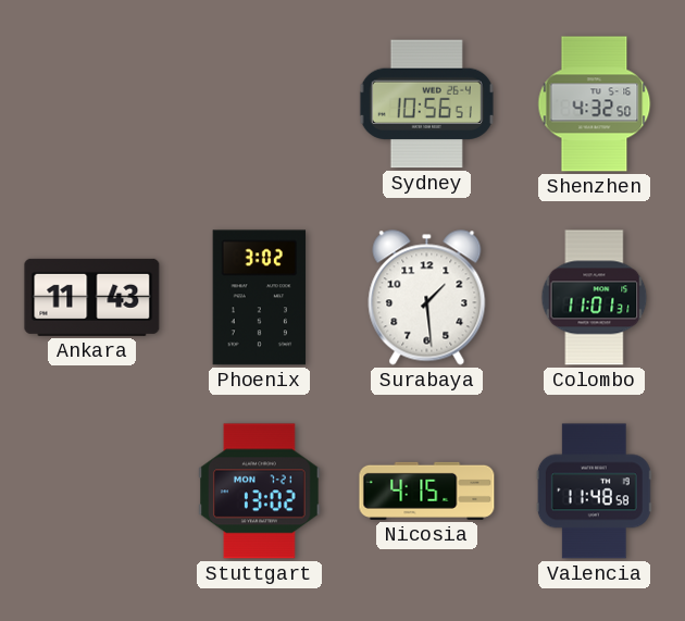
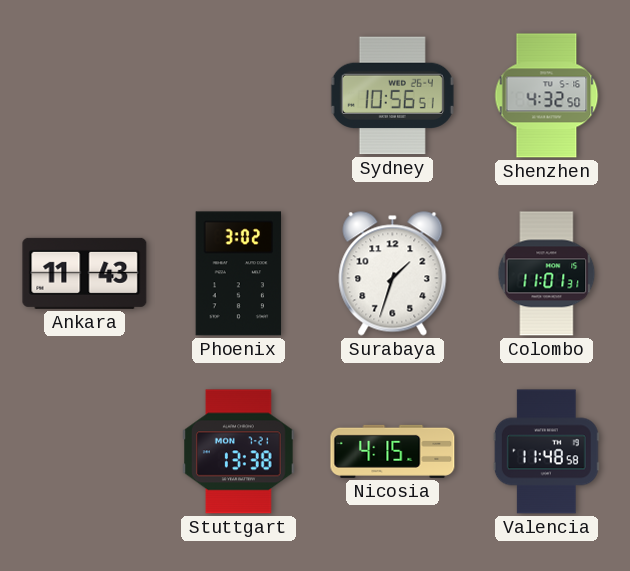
Surabaya: 1:29 -> 1:33
Stuttgart: 13:02 -> 13:38
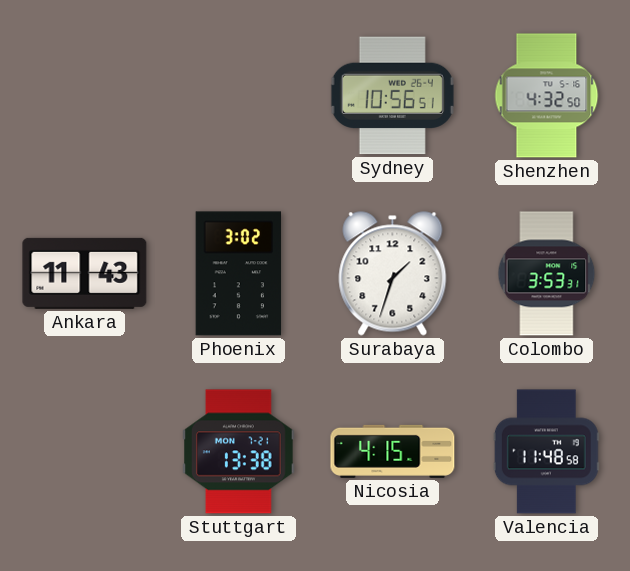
Colombo: 11:01 -> 3:53
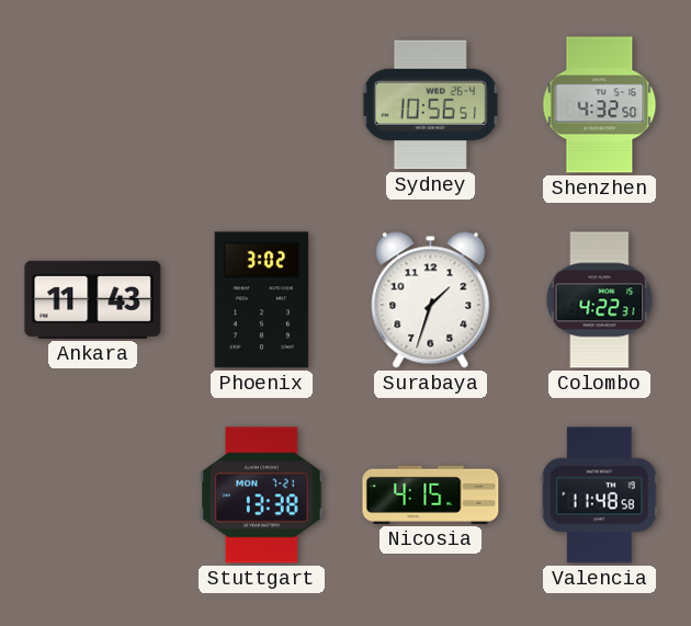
Colombo: 3:53 -> 4:22
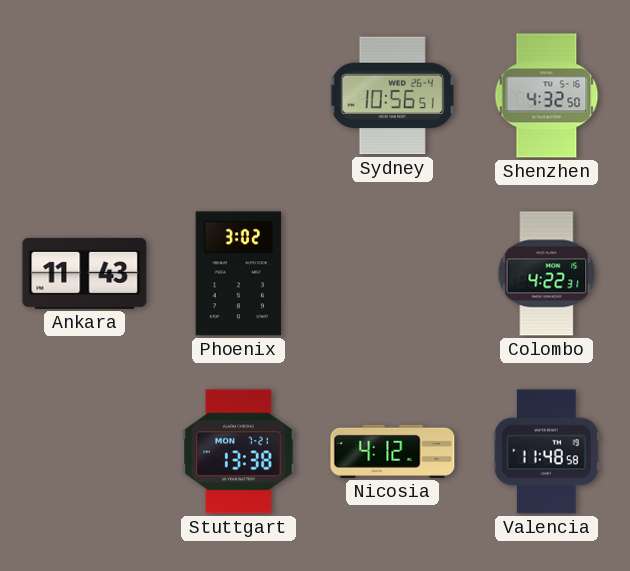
Surabaya: 1:33 -> none
Nicosia: 4:15 -> 4:12
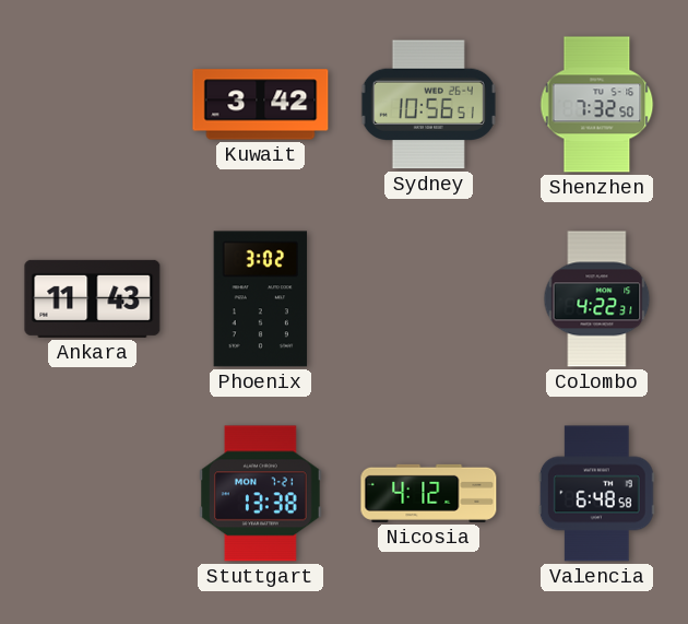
Kuwait: none -> 3:42
Shenzhen: 4:32 -> 7:32
Valencia: 11:48 -> 6:48
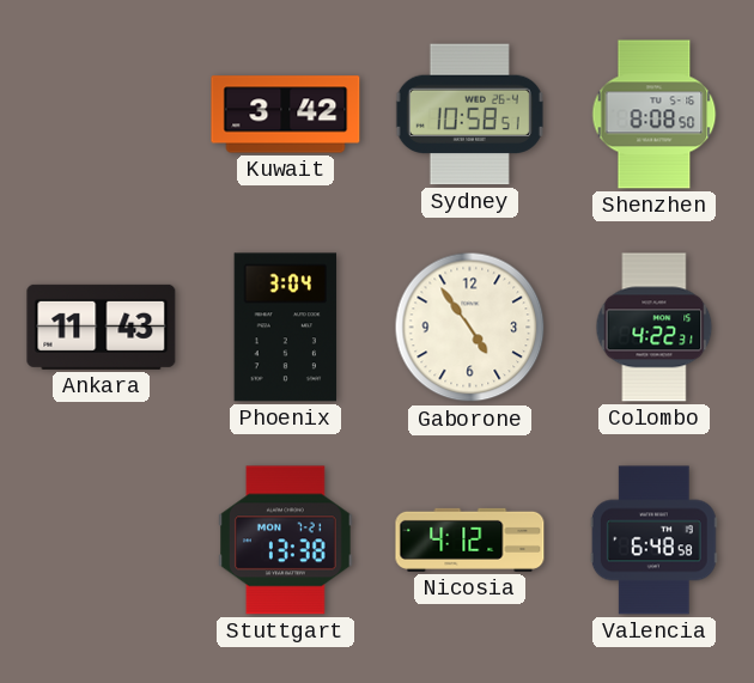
Sydney: 10:56 -> 10:58
Shenzhen: 7:32 -> 8:08
Phoenix: 3:02 -> 3:04
Gaborone: none -> 4:54
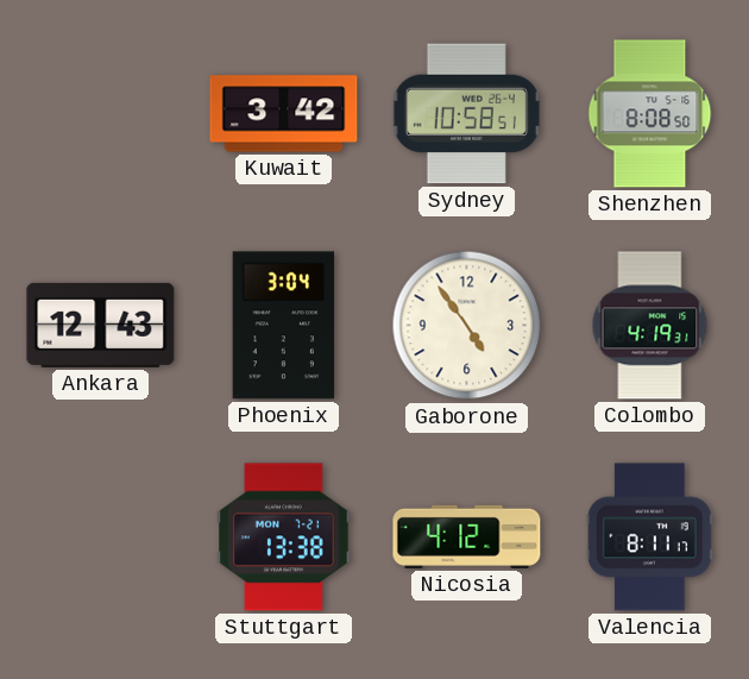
Ankara: 11:43 -> 12:43
Colombo: 4:22 -> 4:19
Valencia: 6:48 -> 8:11
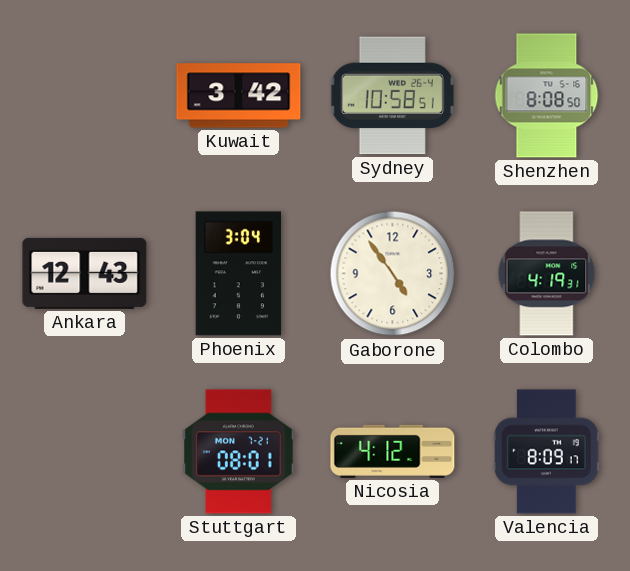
Stuttgart: 13:38 -> 08:01
Valencia: 8:11 -> 8:09
